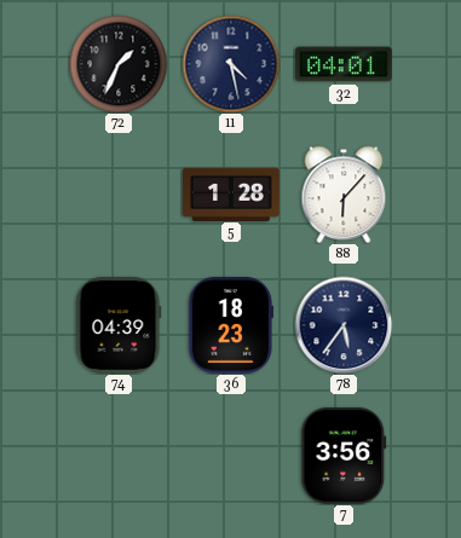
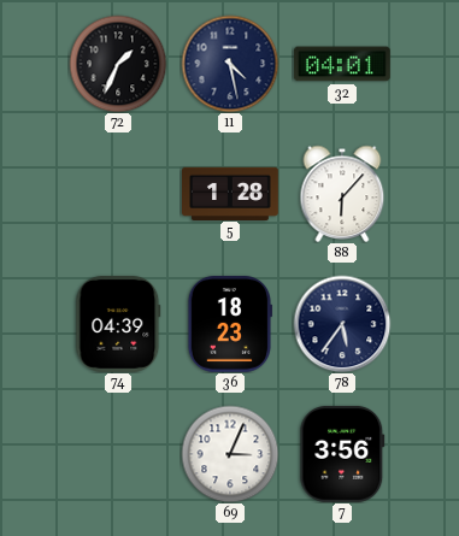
69: none -> 3:04
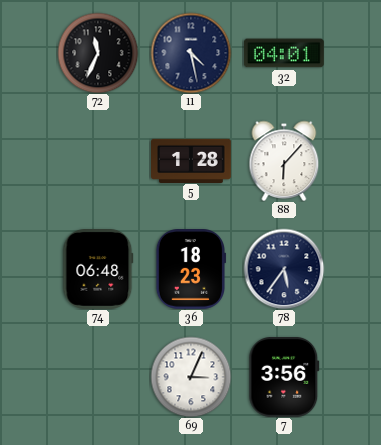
72: 1:34 -> 11:34
74: 04:39 -> 06:48
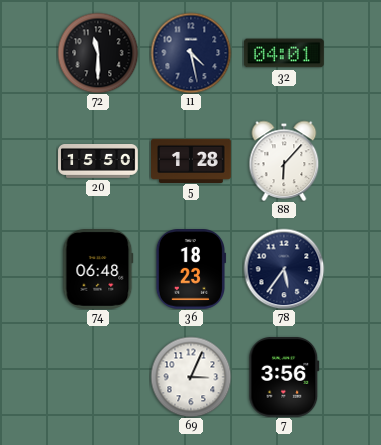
72: 11:34 -> 11:30
20: none -> 15:50
